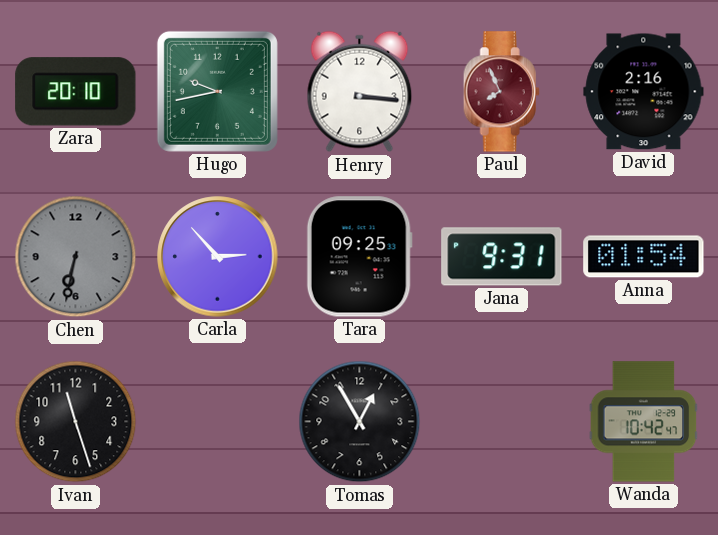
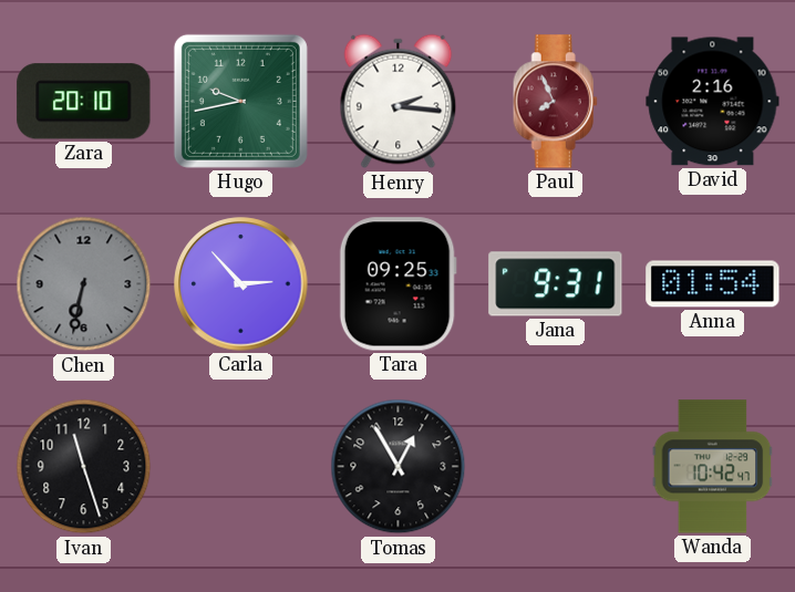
Henry: 3:16 -> 2:16
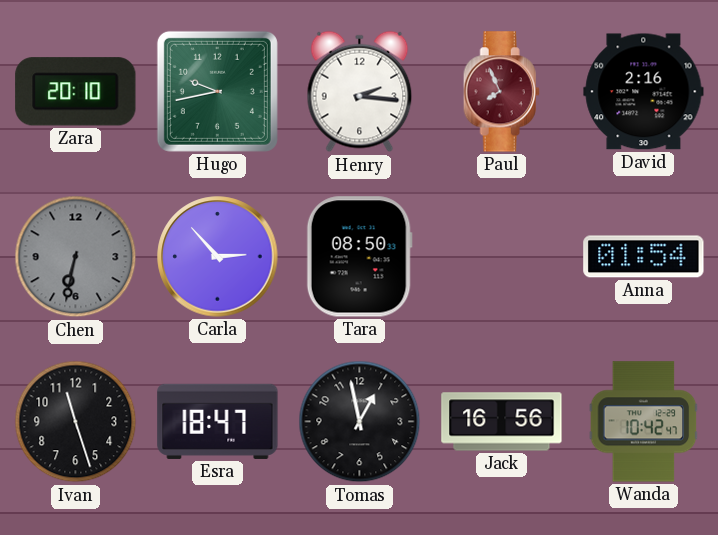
Tara: 09:25 -> 08:50
Jana: 9:31 -> none
Esra: none -> 18:47
Tomas: 12:55 -> 12:58
Jack: none -> 16:56
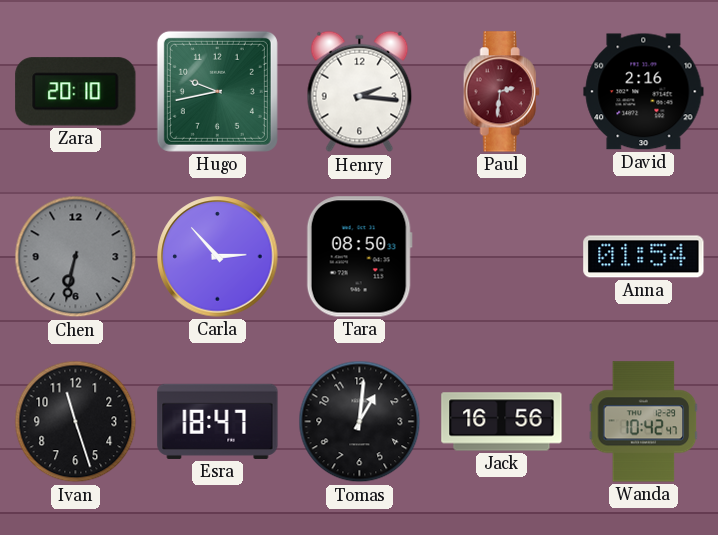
Paul: 7:56 -> 2:31
Tomas: 12:58 -> 1:01
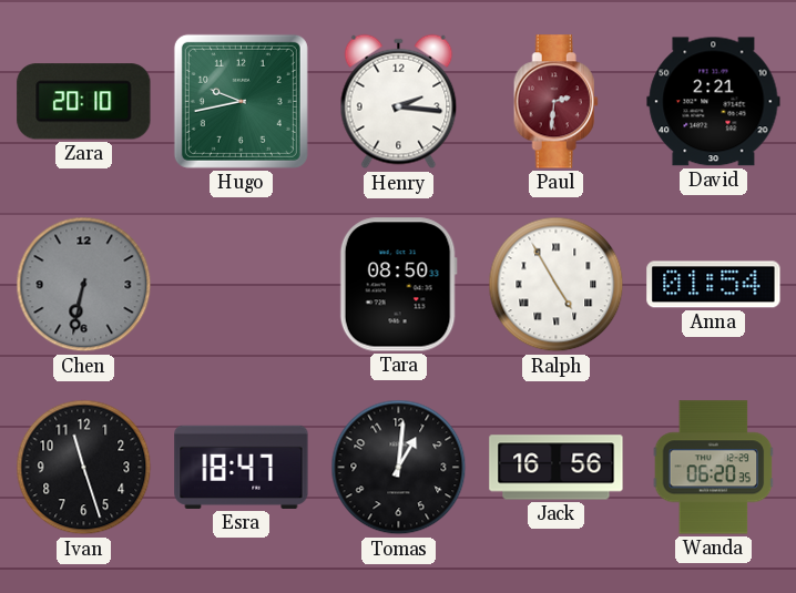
David: 2:16 -> 2:21
Carla: 2:53 -> none
Ralph: none -> 4:55
Wanda: 10:42 -> 06:20
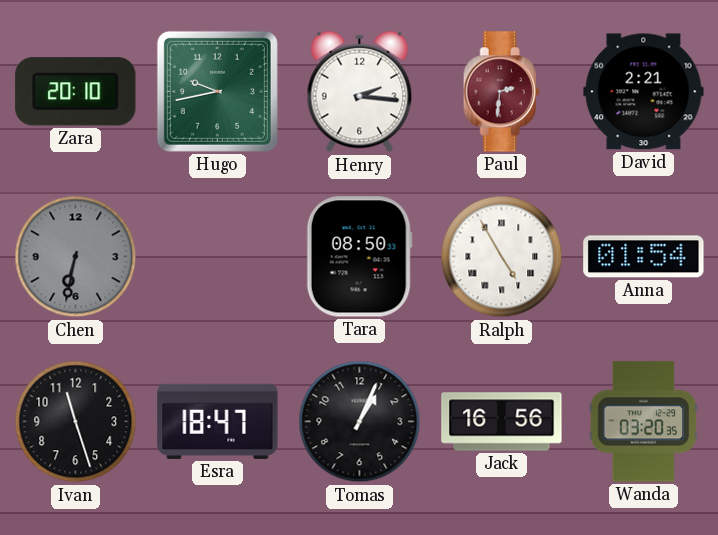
Tomas: 1:01 -> 1:04
Wanda: 06:20 -> 03:20
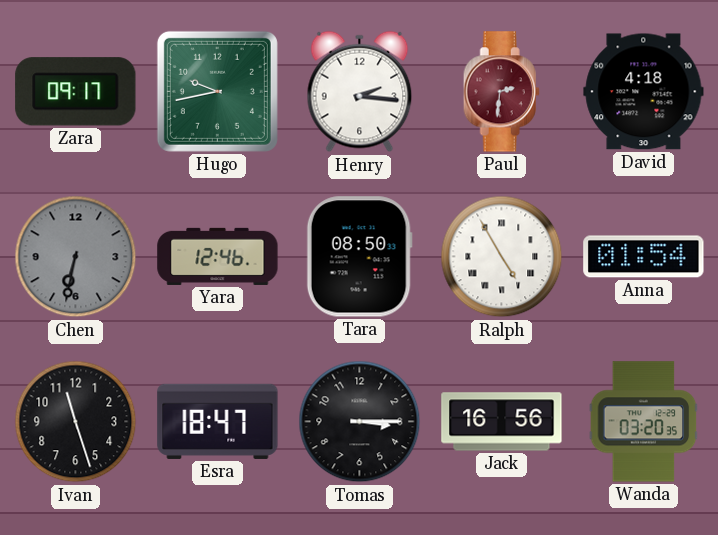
Zara: 20:10 -> 09:17
David: 2:21 -> 4:18
Yara: none -> 12:46
Tomas: 1:04 -> 3:15
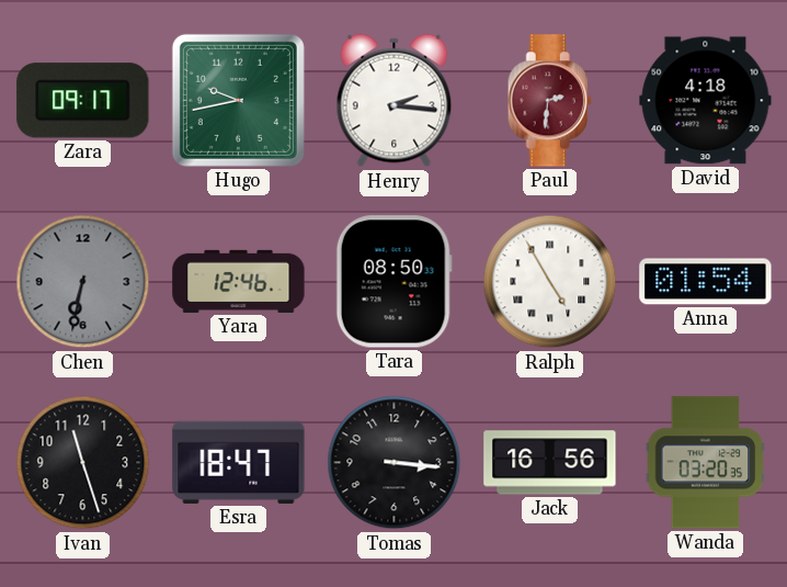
Tomas: 3:15 -> 3:16
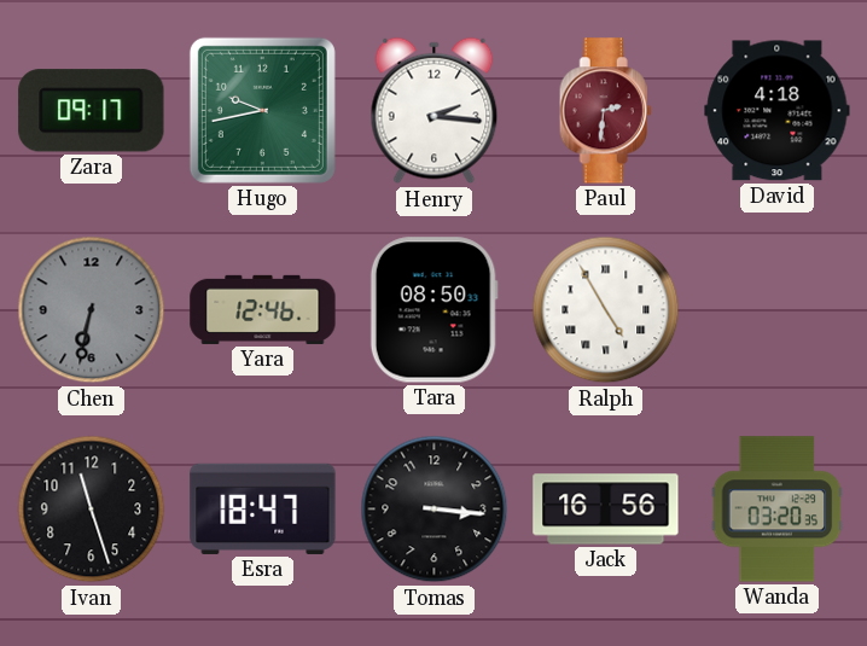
Anna: 01:54 -> none
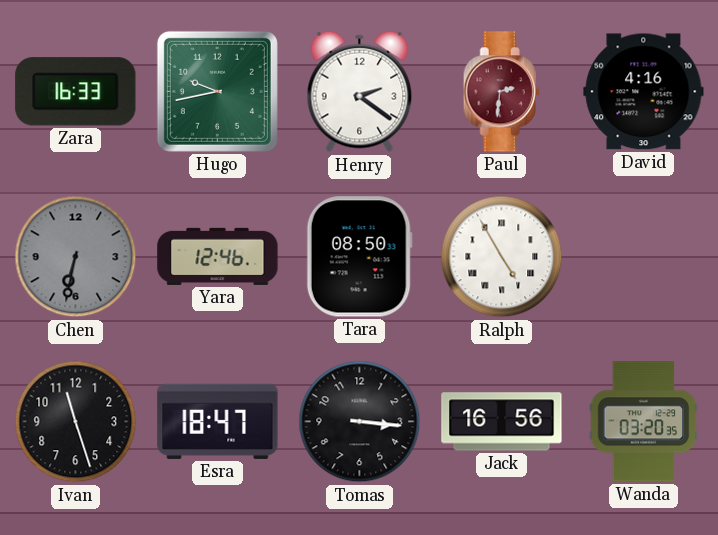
Zara: 09:17 -> 16:33
Henry: 2:16 -> 2:21
David: 4:18 -> 4:16
